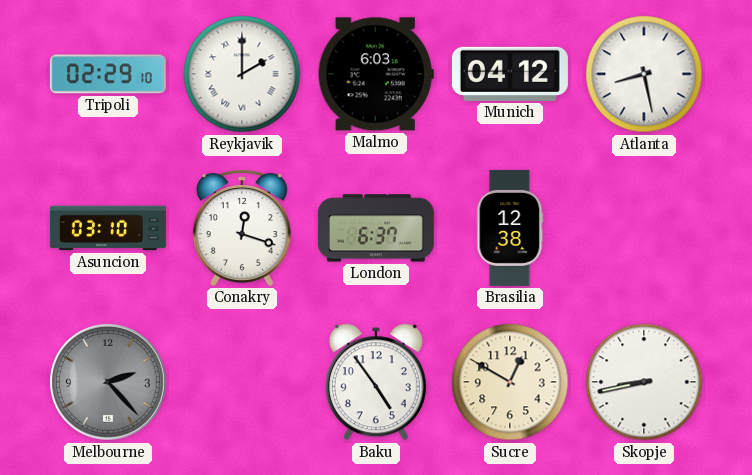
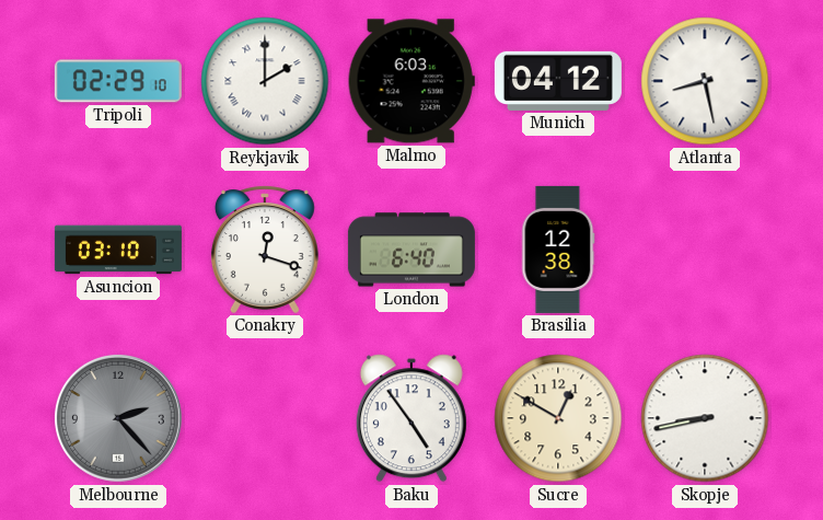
London: 6:37 -> 6:40
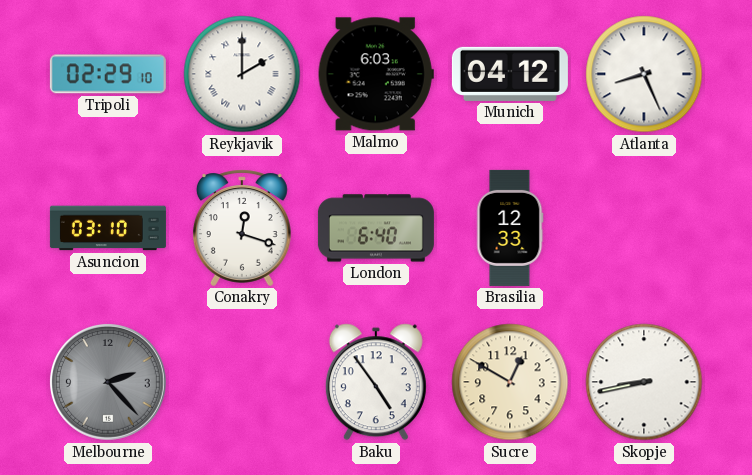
Atlanta: 8:28 -> 8:26
Brasilia: 12:38 -> 12:33
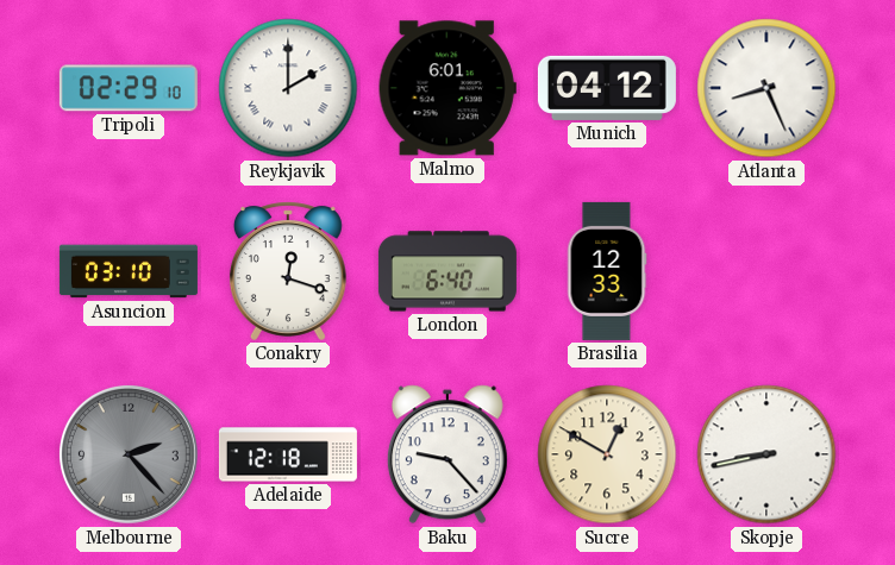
Malmo: 6:03 -> 6:01
Adelaide: none -> 12:18
Baku: 4:54 -> 9:23
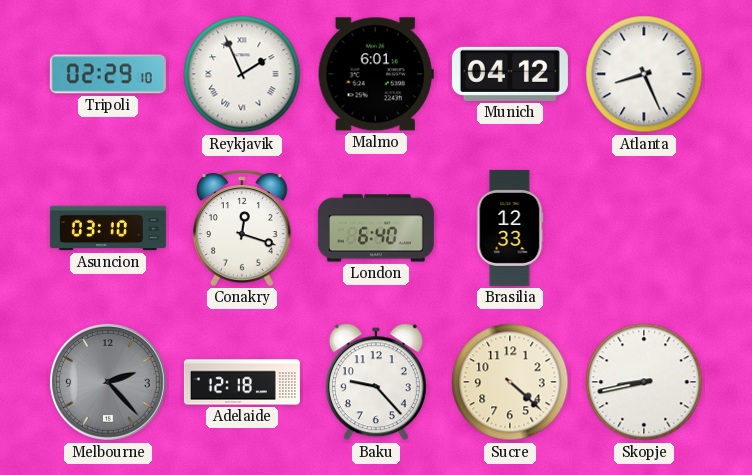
Reykjavik: 2:00 -> 1:56
Sucre: 12:50 -> 4:22
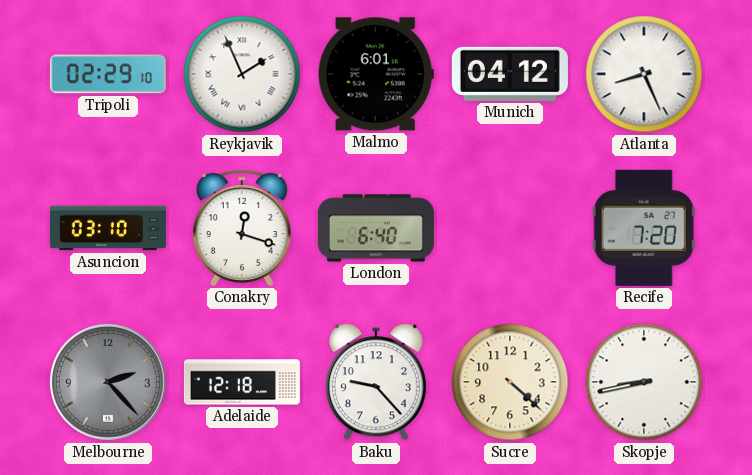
Brasilia: 12:33 -> none
Recife: none -> 7:20
